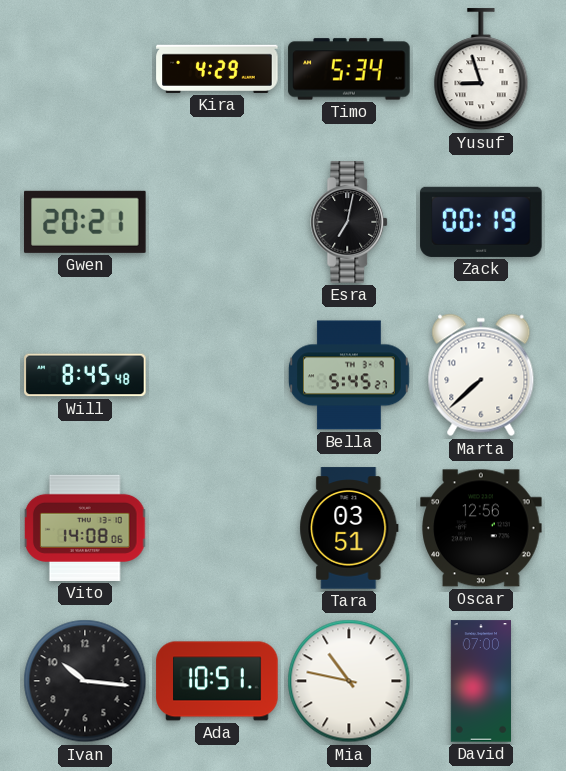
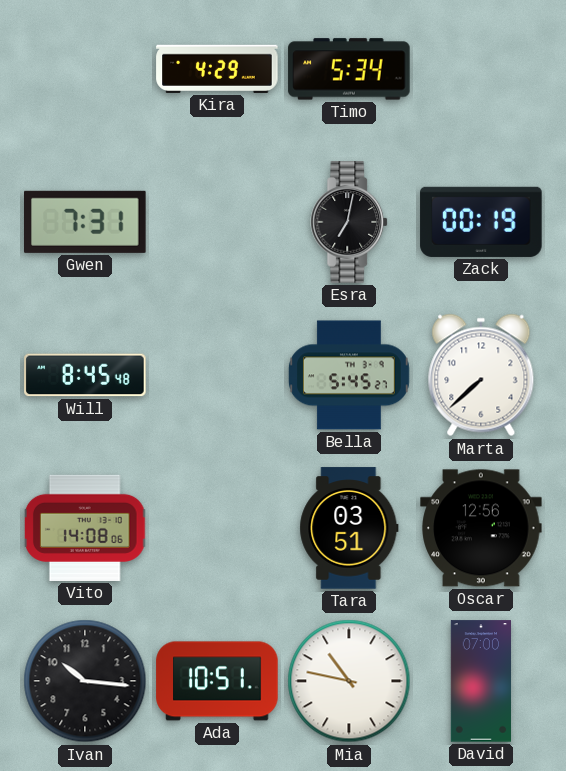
Yusuf: 8:57 -> none
Gwen: 20:21 -> 7:31
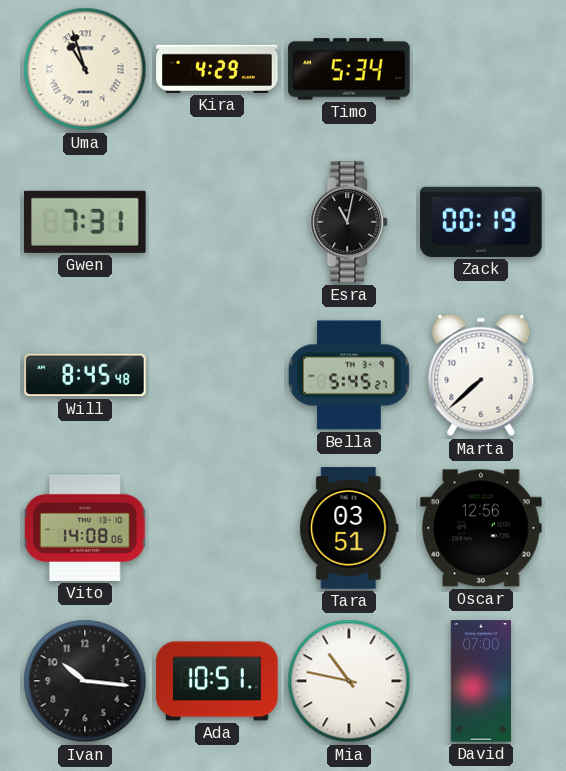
Uma: none -> 10:57
Esra: 7:02 -> 11:02
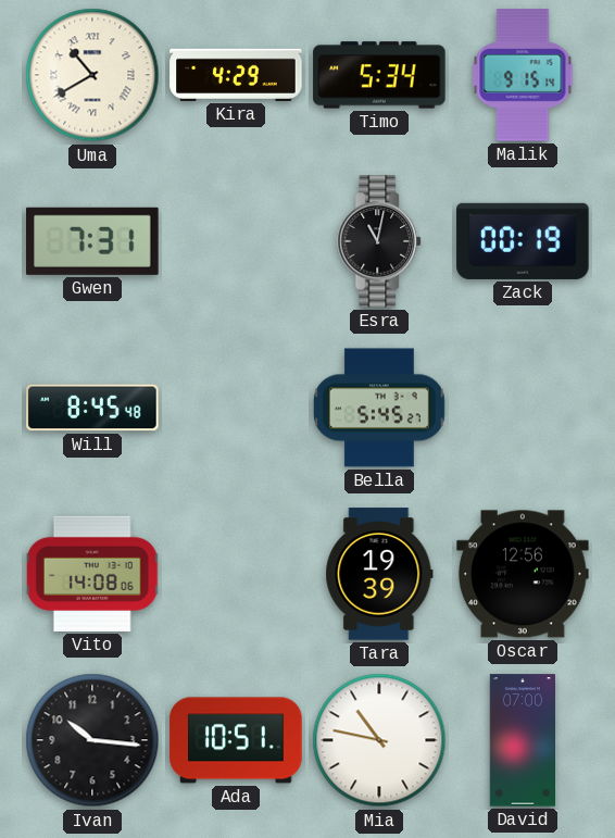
Uma: 10:57 -> 10:40
Malik: none -> 9:15
Marta: 7:38 -> none
Tara: 03:51 -> 19:39
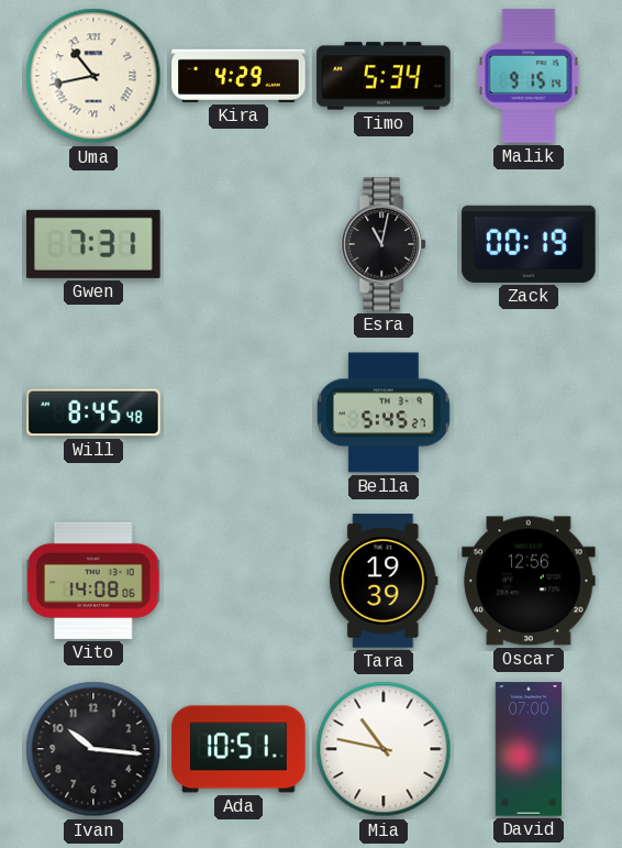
Uma: 10:40 -> 10:43
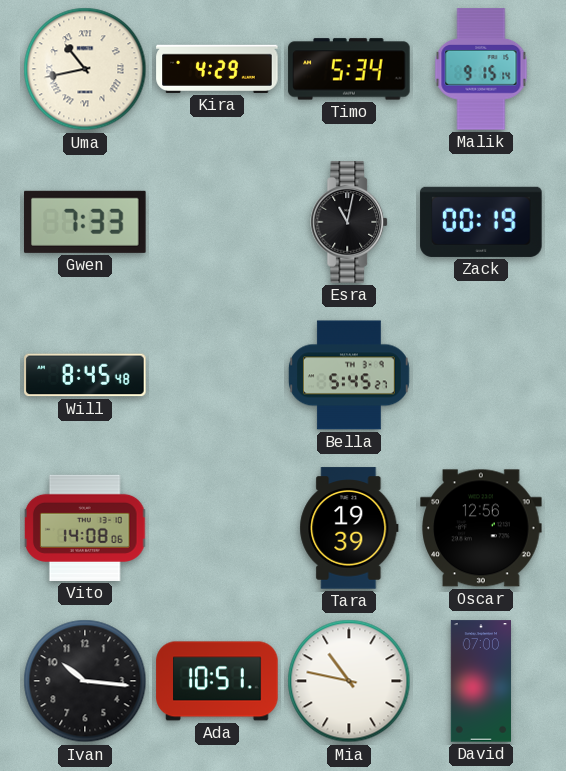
Gwen: 7:31 -> 7:33
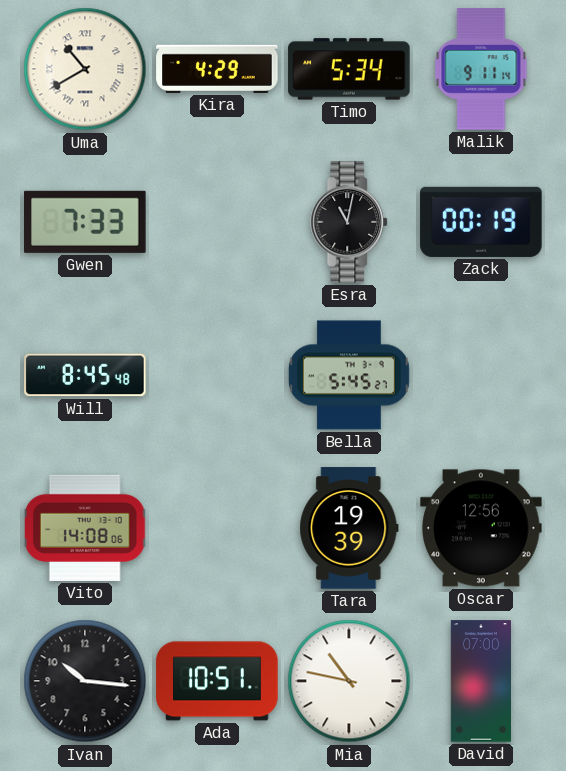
Uma: 10:43 -> 10:40
Malik: 9:15 -> 9:11
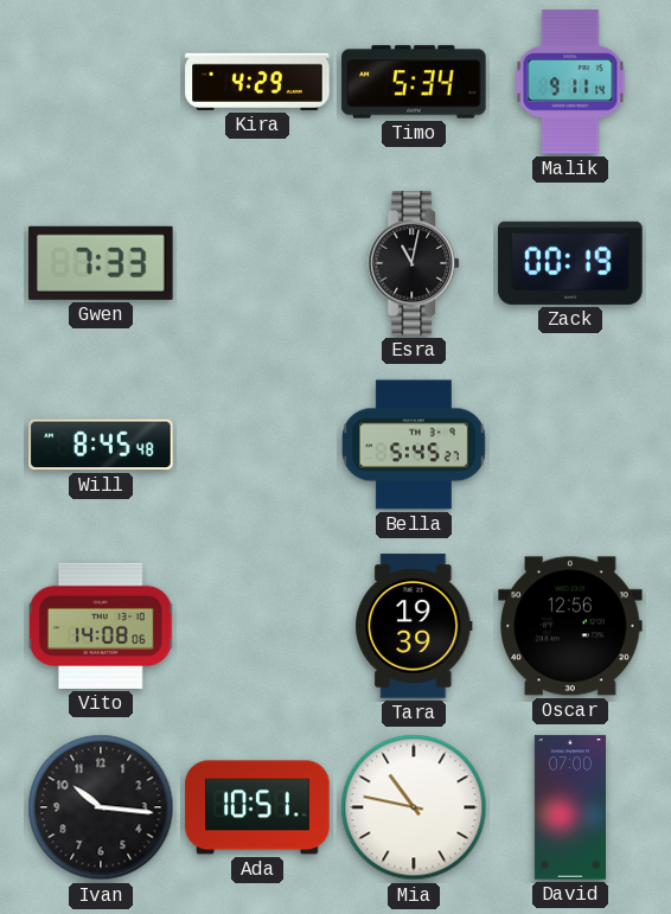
Uma: 10:40 -> none
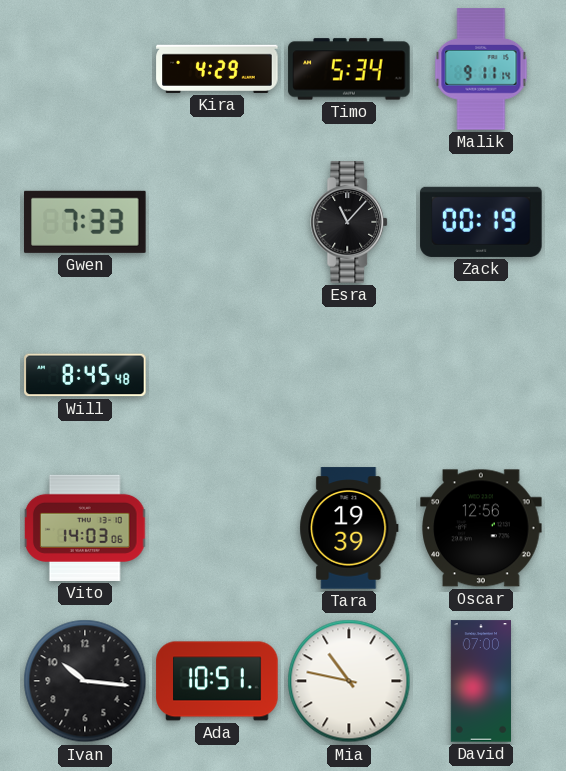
Esra: 11:02 -> 11:07
Bella: 5:45 -> none
Vito: 14:08 -> 14:03
